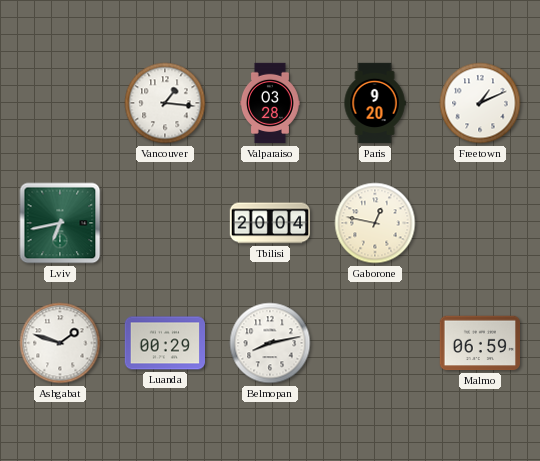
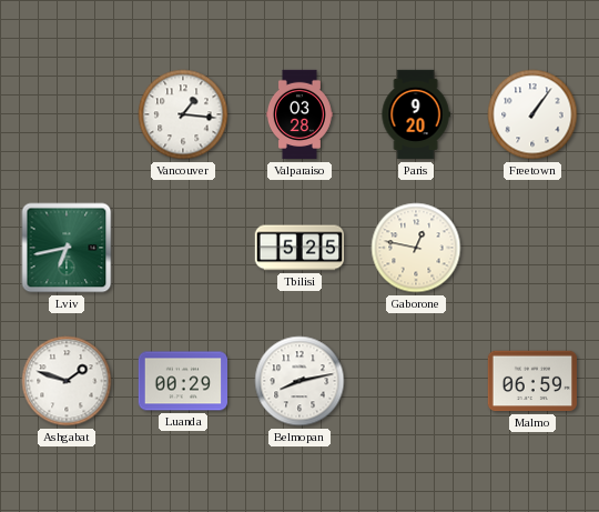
Freetown: 1:11 -> 1:06
Tbilisi: 20:04 -> 5:25
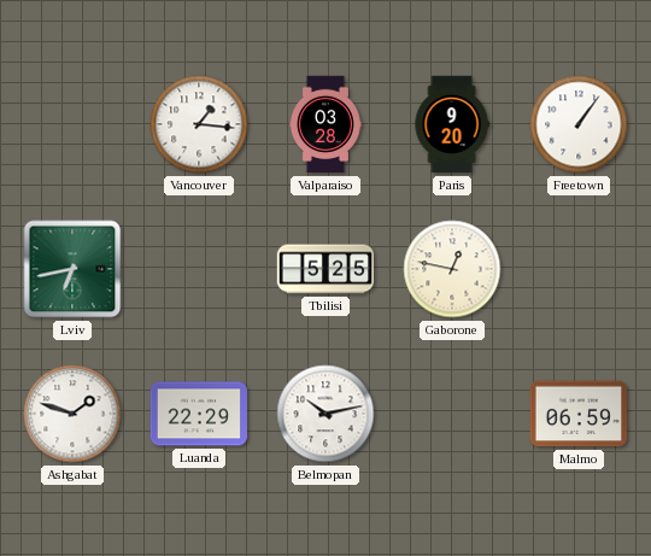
Luanda: 00:29 -> 22:29
Belmopan: 8:13 -> 10:13
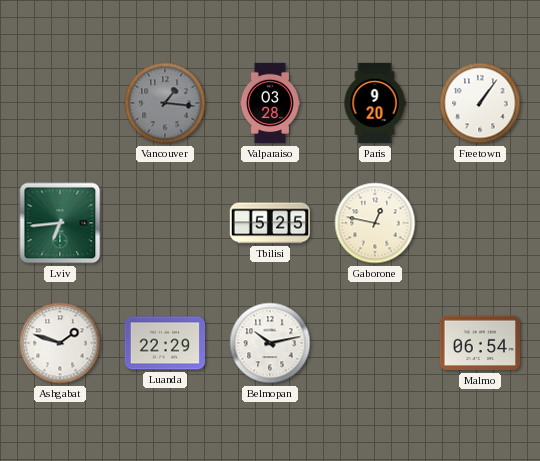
Vancouver dial: white -> grey
Lviv: 6:43 -> 6:44
Malmo: 06:59 -> 06:54
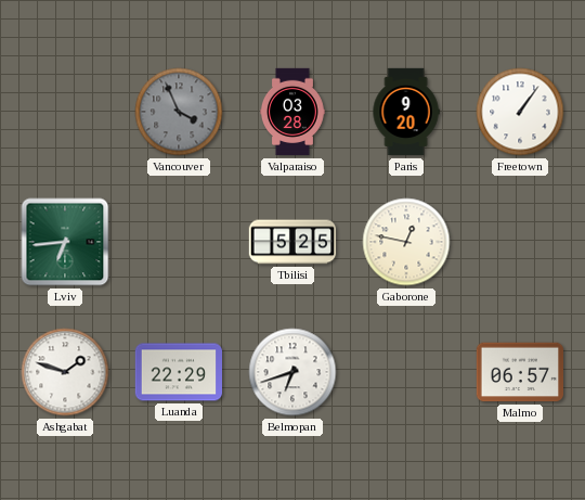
Vancouver: 1:16 -> 3:56
Belmopan: 10:13 -> 6:42
Malmo: 06:54 -> 06:57
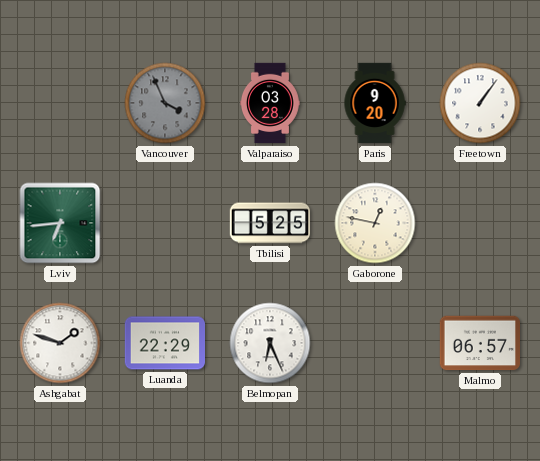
Belmopan: 6:42 -> 6:26
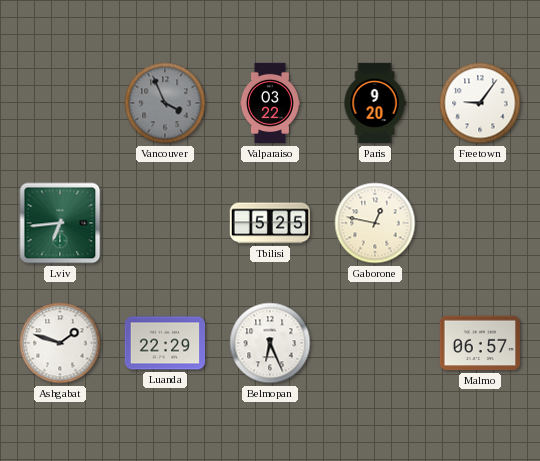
Valparaiso: 03:28 -> 03:22
Freetown: 1:06 -> 9:06
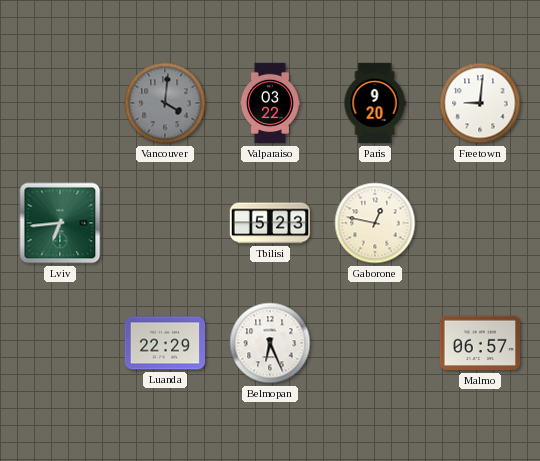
Vancouver: 3:56 -> 4:01
Freetown: 9:06 -> 9:01
Tbilisi: 5:25 -> 5:23
Ashgabat: 1:48 -> none
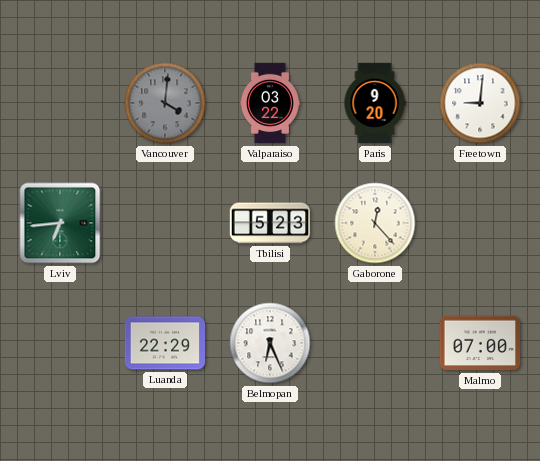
Gaborone: 12:47 -> 12:23
Malmo: 06:57 -> 07:00
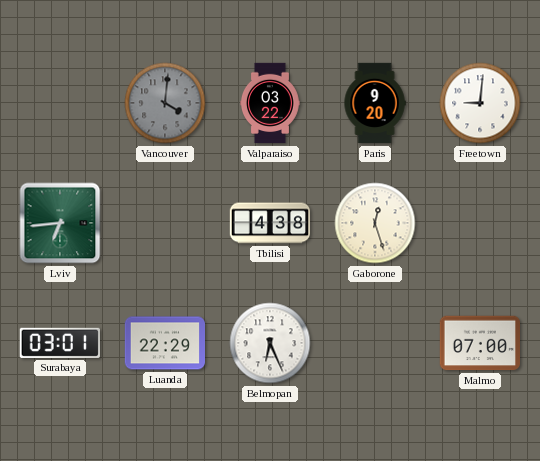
Tbilisi: 5:23 -> 4:38
Gaborone: 12:23 -> 12:27
Surabaya: none -> 03:01
